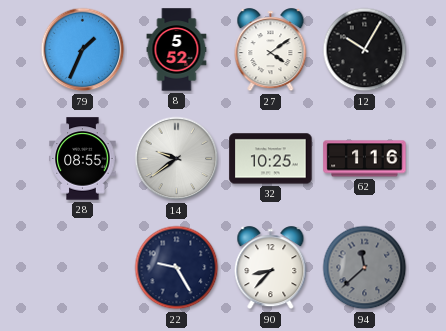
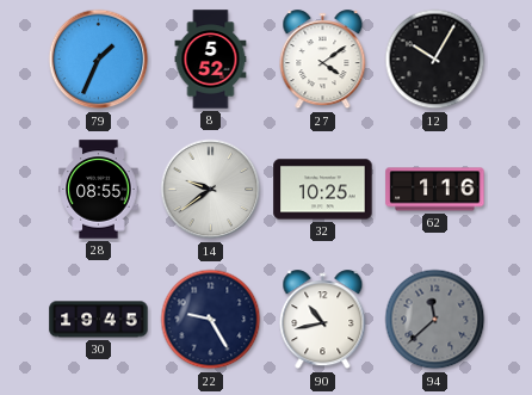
30: none -> 19:45
90: 8:37 -> 10:43
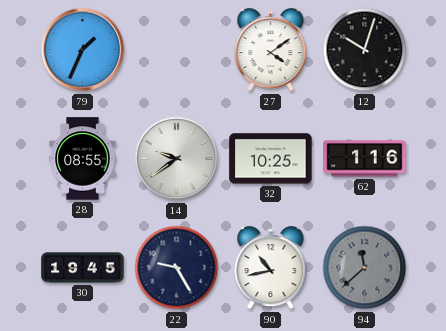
8: 5:52 -> none
12: 10:05 -> 10:03
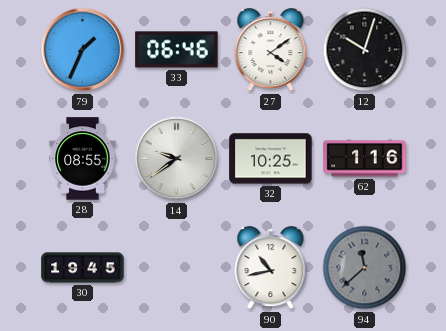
33: none -> 06:46
22: 9:25 -> none
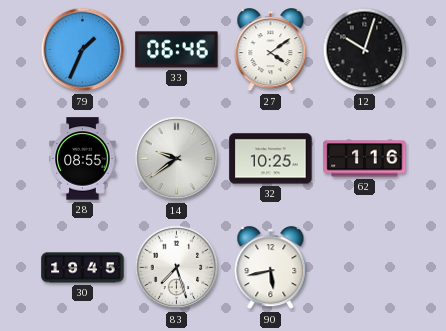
83: none -> 7:27
90: 10:43 -> 5:43
94: 11:38 -> none
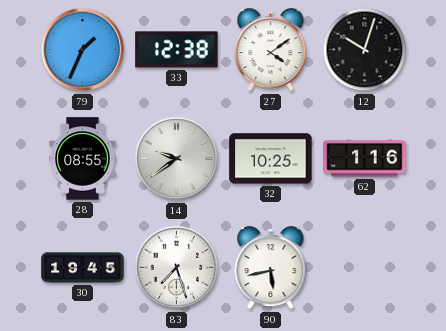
33: 06:46 -> 12:38
